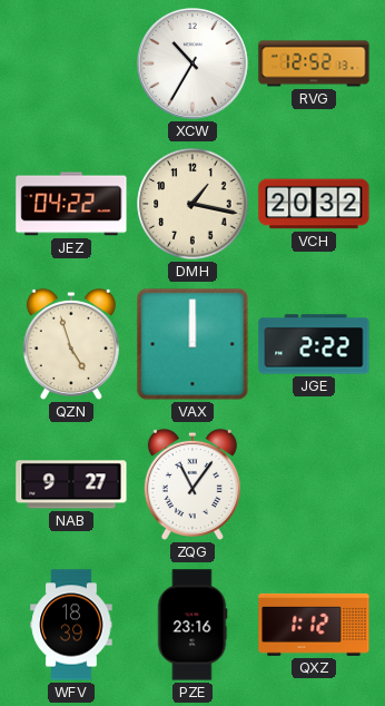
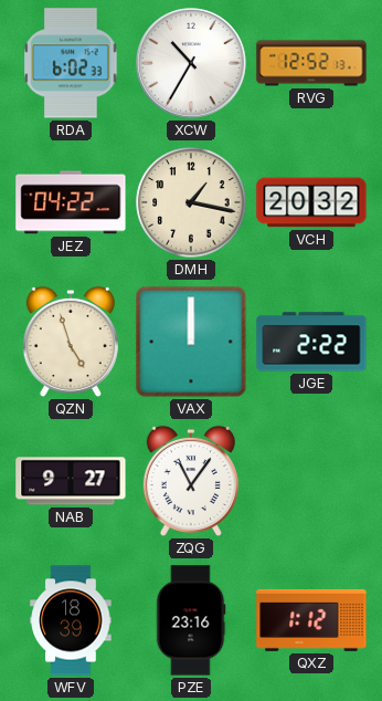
RDA: none -> 6:02
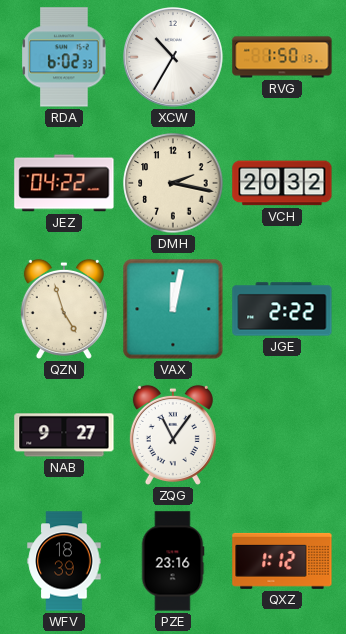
RVG: 12:52 -> 1:50
DMH: 1:17 -> 2:17
VAX: 12:00 -> 12:02
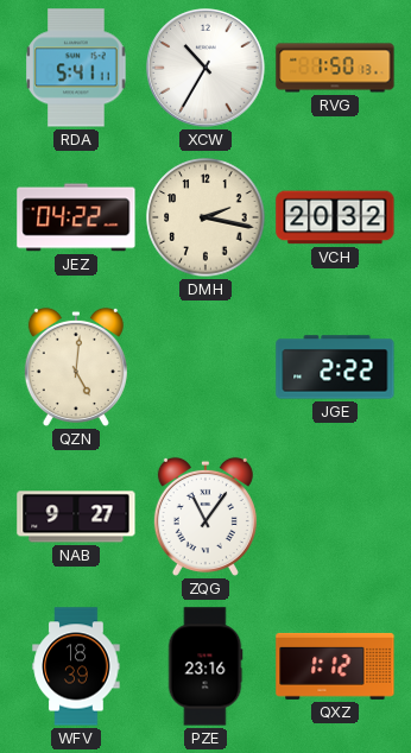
RDA: 6:02 -> 5:41
QZN: 4:57 -> 5:01
VAX: 12:02 -> none
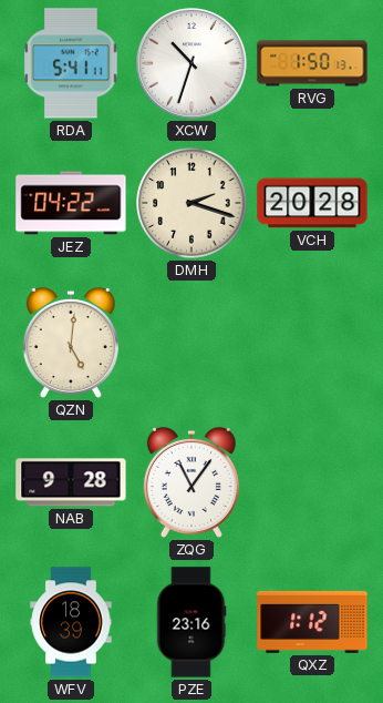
XCW: 10:35 -> 10:33
DMH: 2:17 -> 2:18
VCH: 20:32 -> 20:28
JGE: 2:22 -> none
NAB: 9:27 -> 9:28
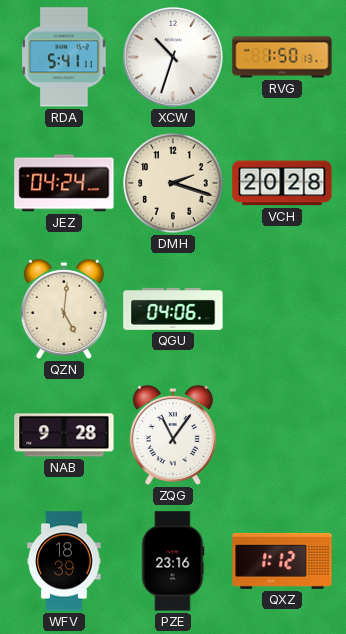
JEZ: 04:22 -> 04:24
QGU: none -> 04:06
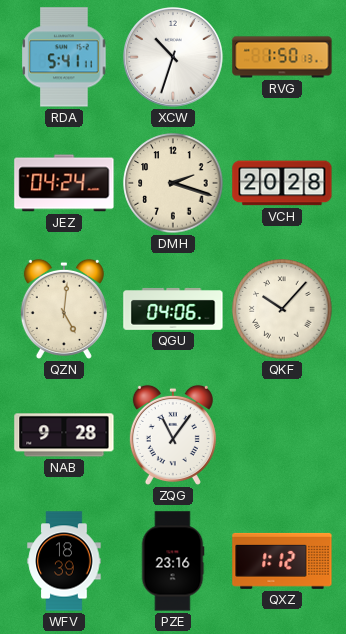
QKF: none -> 10:07
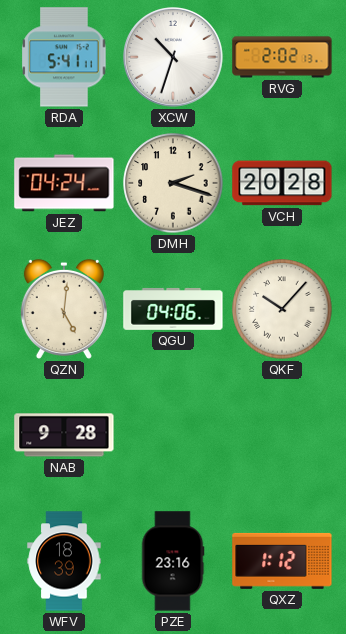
RVG: 1:50 -> 2:02
ZQG: 11:06 -> none
